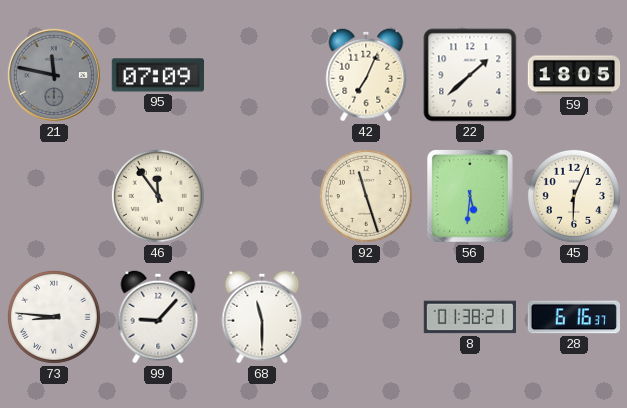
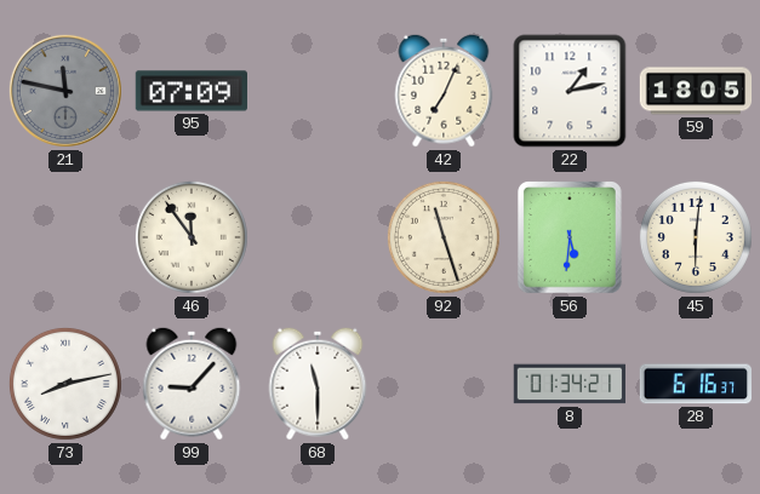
22: 1:38 -> 1:13
45: 6:04 -> 6:01
73: 8:46 -> 8:13
8: 01:38 -> 01:34
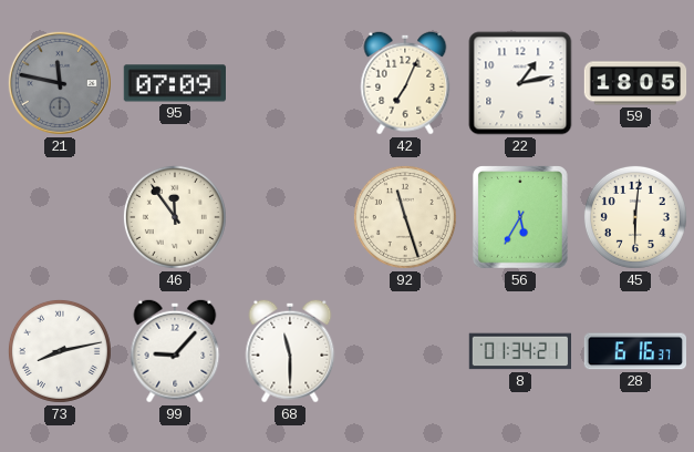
56: 5:31 -> 5:35
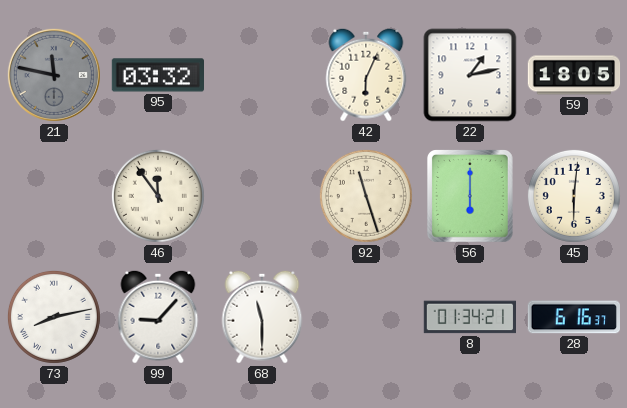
95: 07:09 -> 03:32
42: 7:04 -> 6:04
56: 5:35 -> 6:00
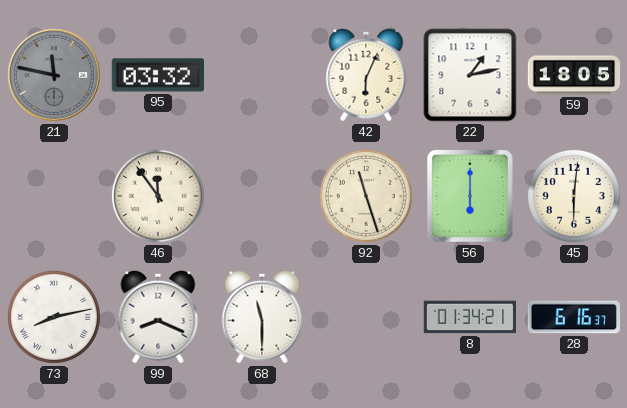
99: 9:07 -> 8:19
